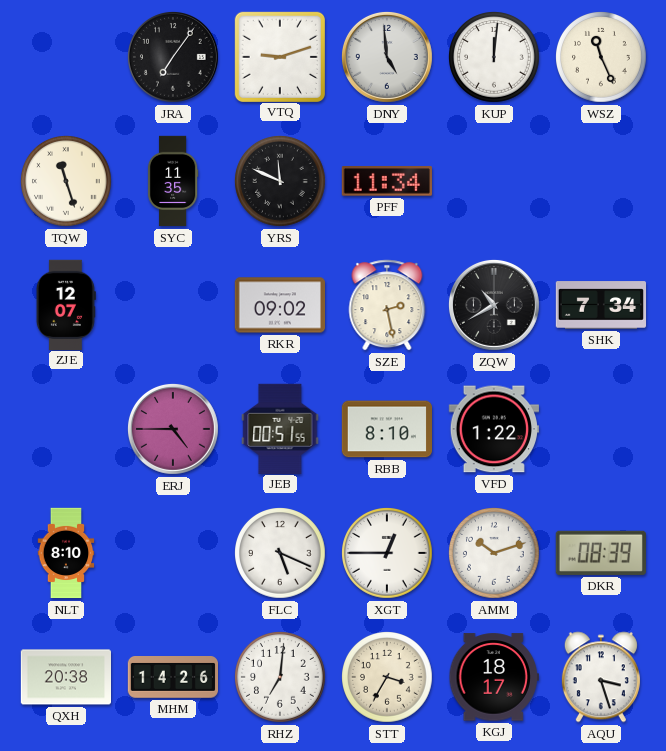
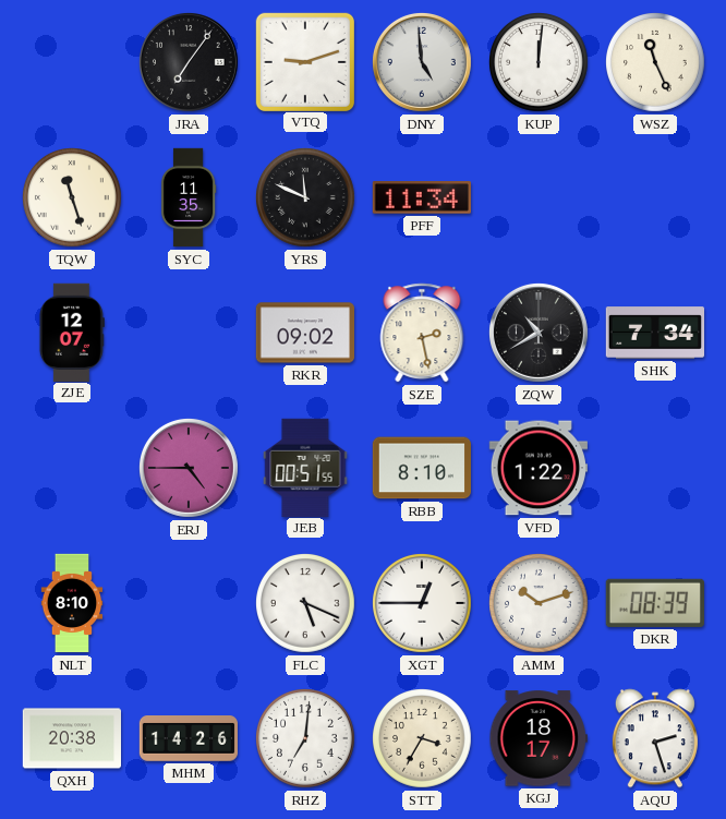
AQU: 3:27 -> 2:27
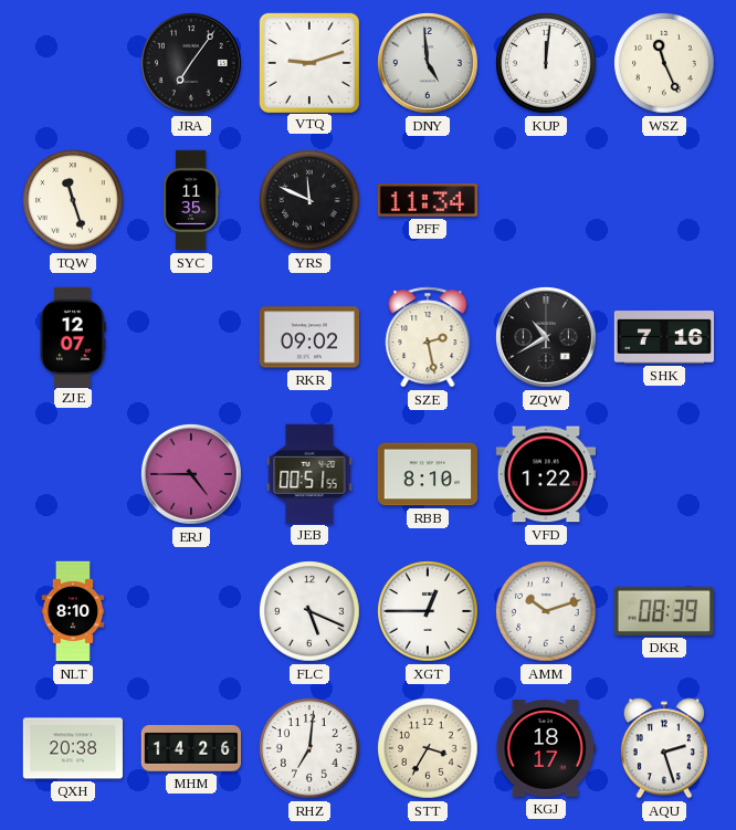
SHK: 7:34 -> 7:16
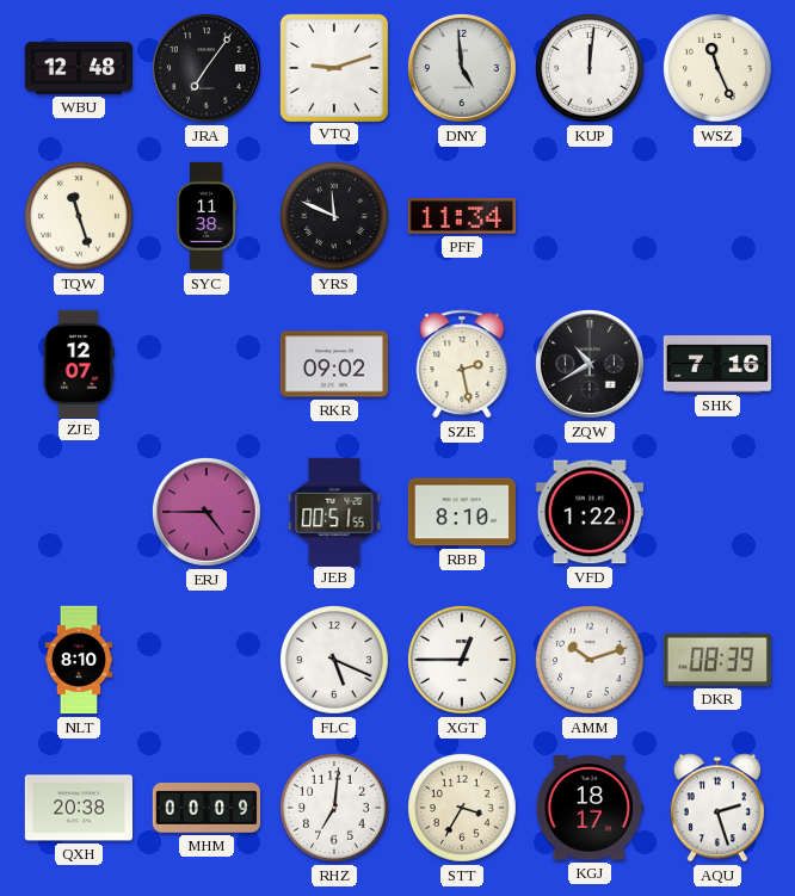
WBU: none -> 12:48
SYC: 11:35 -> 11:38
MHM: 14:26 -> 00:09
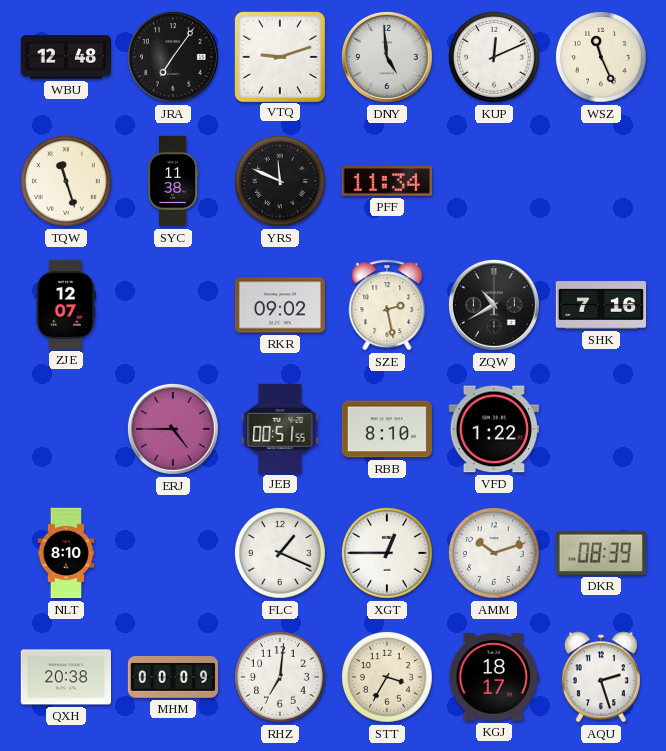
KUP: 12:01 -> 12:11
FLC: 5:19 -> 1:19
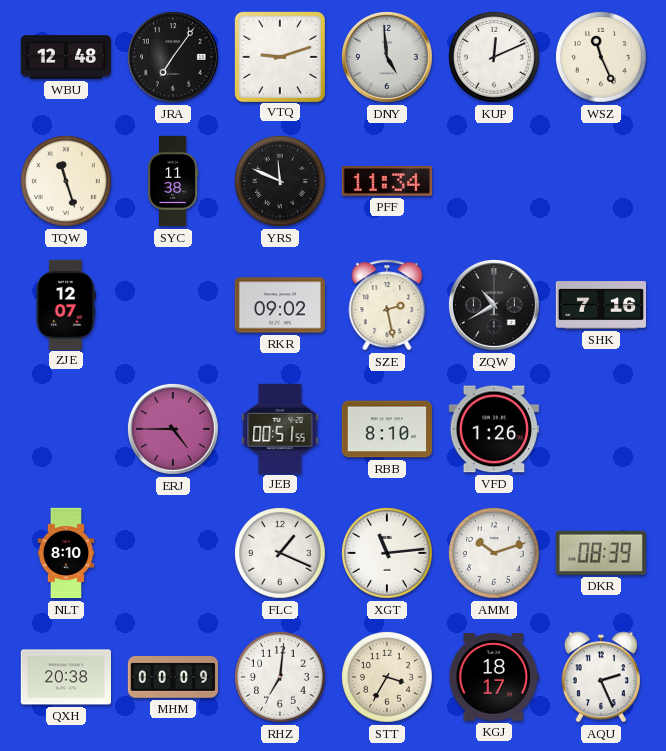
VFD: 1:22 -> 1:26
XGT: 12:45 -> 11:14
AQU: 2:27 -> 2:26
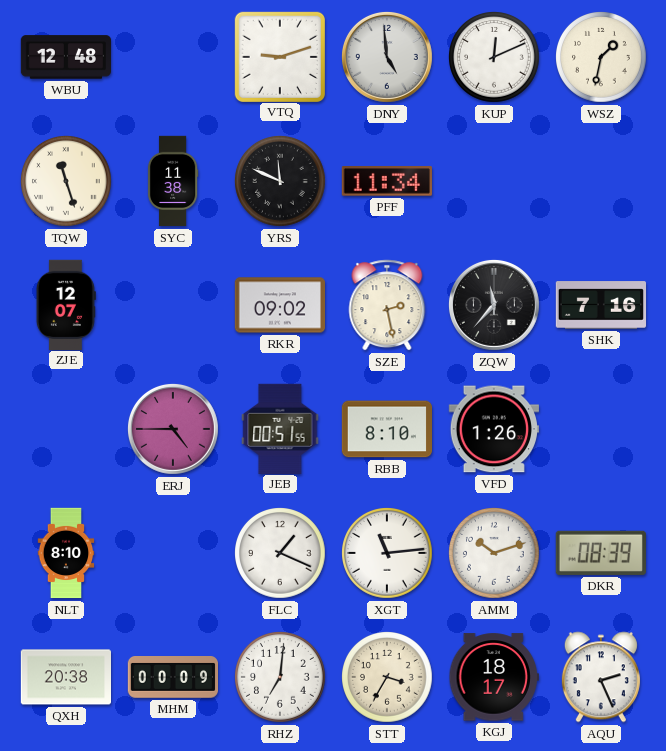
JRA: 7:06 -> none
WSZ: 11:26 -> 1:32
ZQW: 10:40 -> 11:37
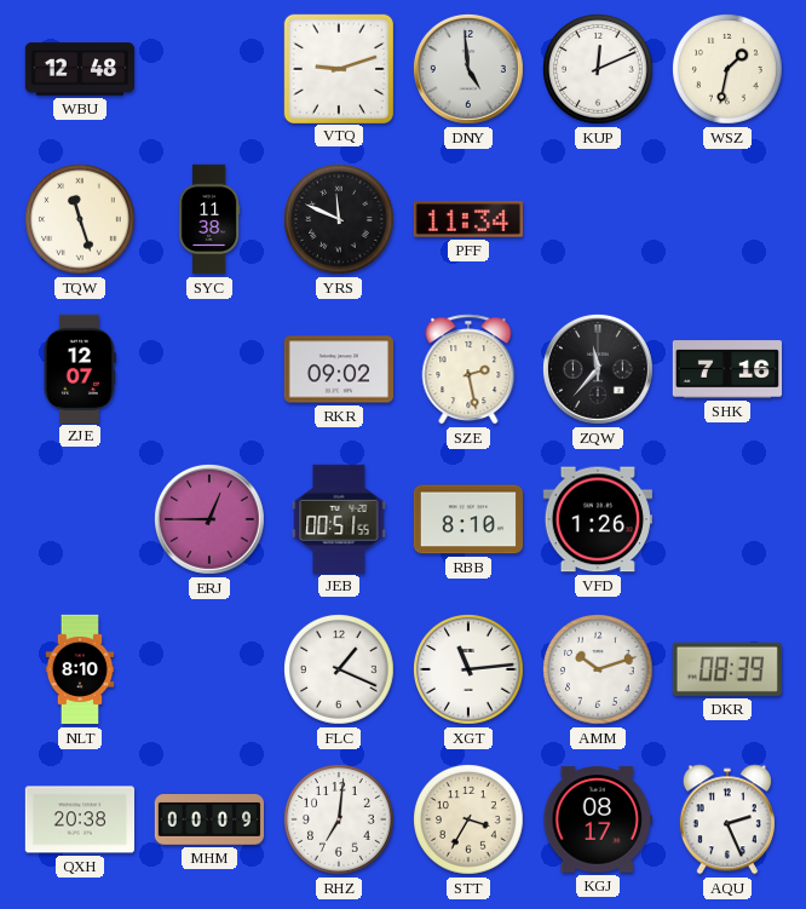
ERJ: 4:45 -> 12:45
KGJ: 18:17 -> 08:17
